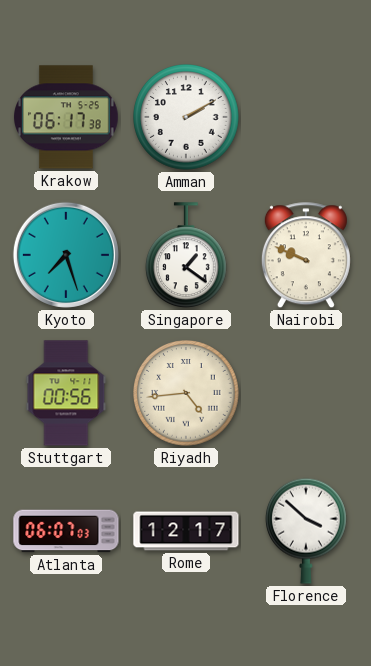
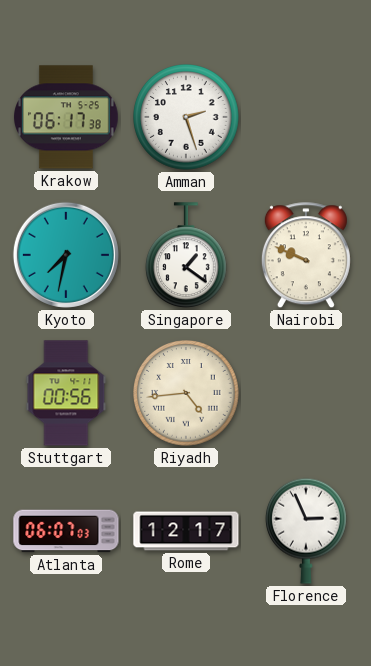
Amman: 2:10 -> 2:27
Kyoto: 7:27 -> 7:32
Florence: 3:52 -> 2:56
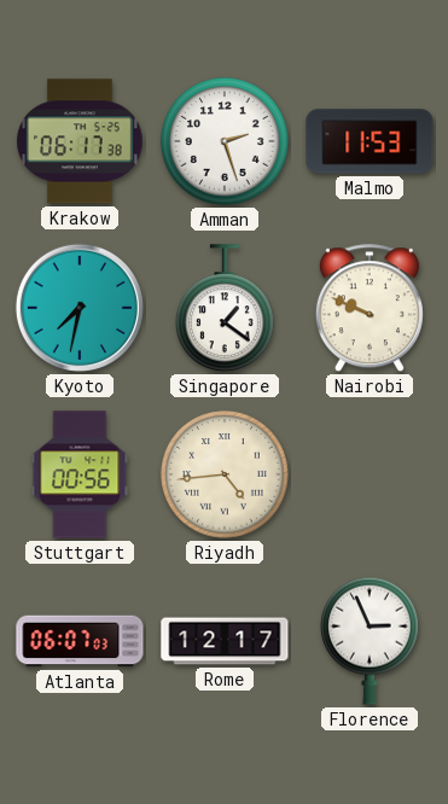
Malmo: none -> 11:53
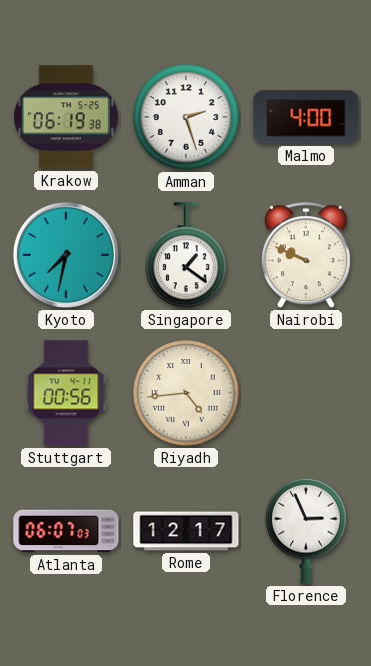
Krakow: 06:17 -> 06:19
Malmo: 11:53 -> 4:00
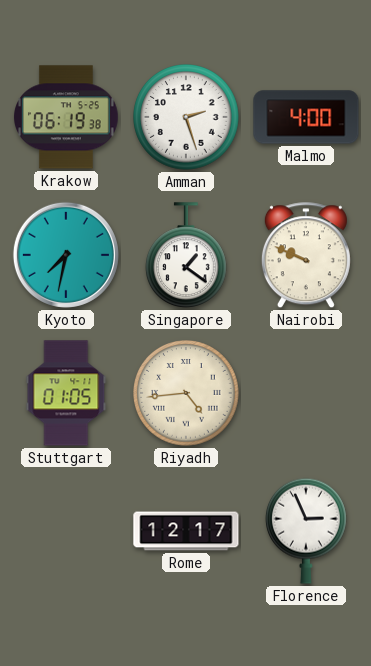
Stuttgart: 00:56 -> 01:05
Atlanta: 06:07 -> none
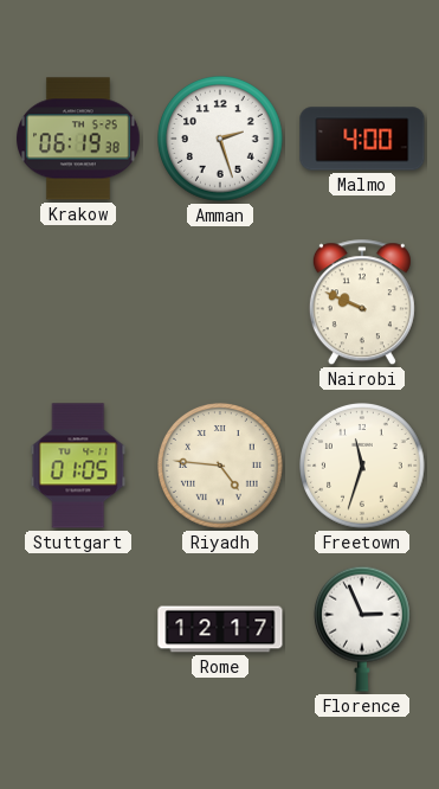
Kyoto: 7:32 -> none
Singapore: 1:21 -> none
Riyadh: 4:44 -> 4:46
Freetown: none -> 11:33
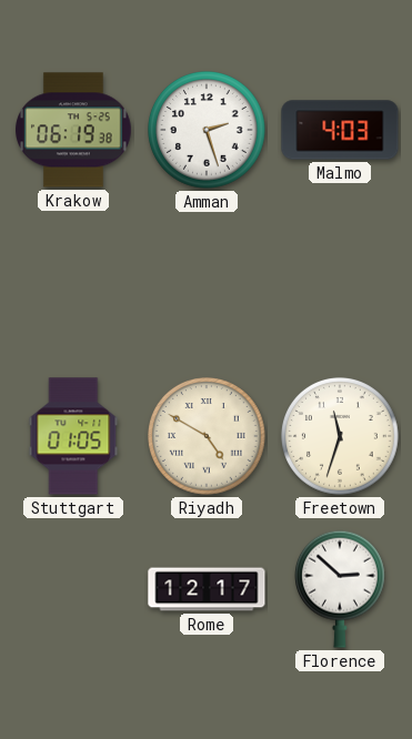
Malmo: 4:00 -> 4:03
Nairobi: 9:49 -> none
Riyadh: 4:46 -> 4:50
Florence: 2:56 -> 2:52
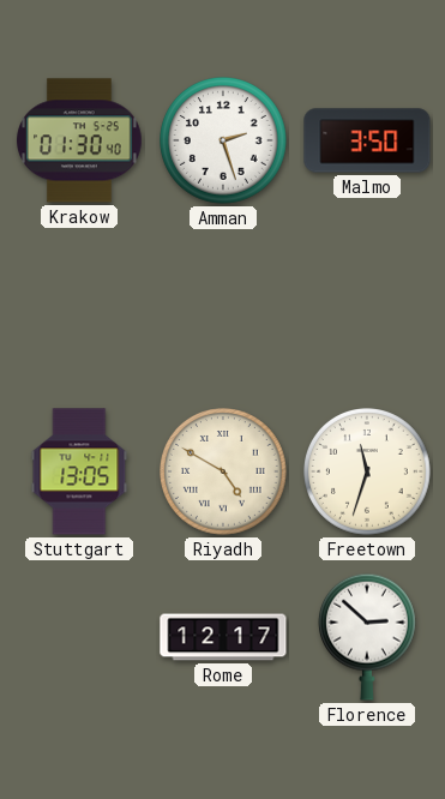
Krakow: 06:19 -> 01:30
Malmo: 4:03 -> 3:50
Stuttgart: 01:05 -> 13:05
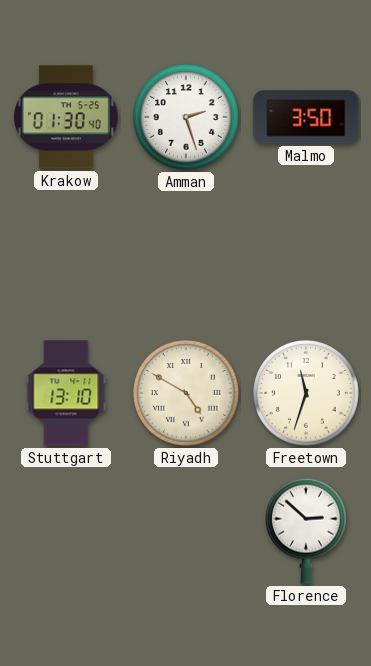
Stuttgart: 13:05 -> 13:10
Rome: 12:17 -> none
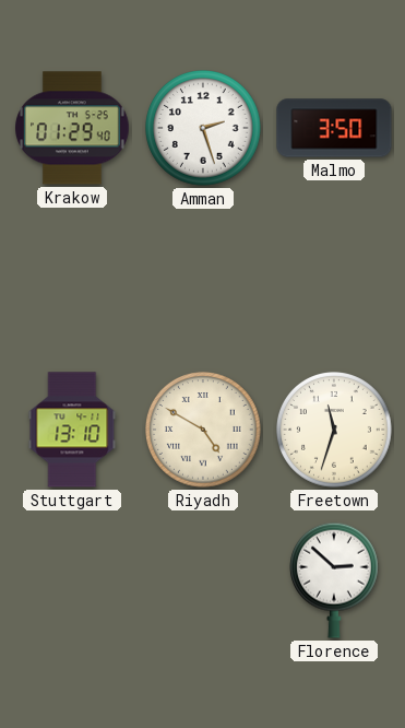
Krakow: 01:30 -> 01:29
